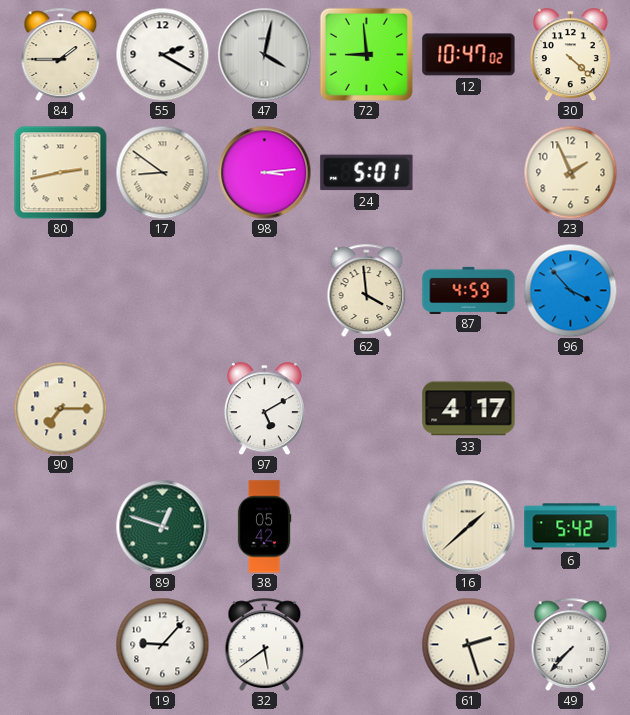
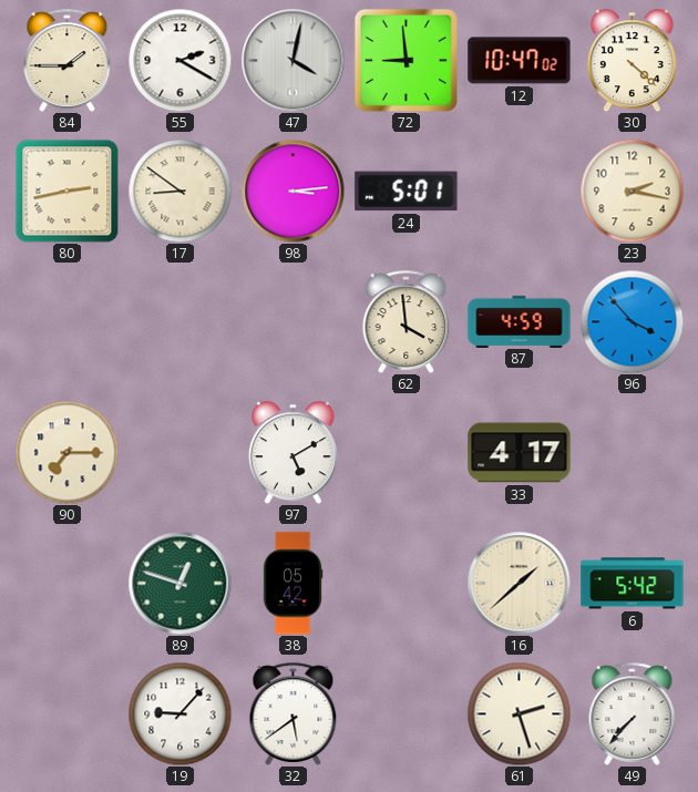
23: 1:56 -> 2:17
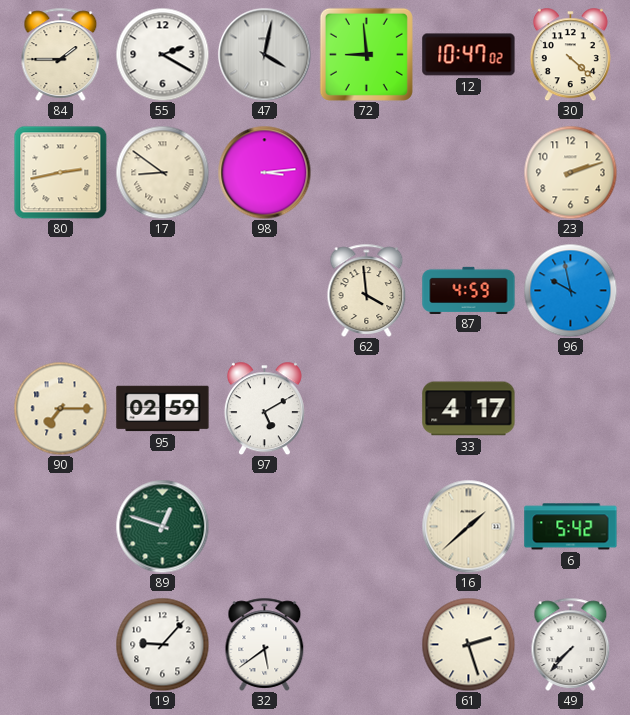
24: 5:01 -> none
23: 2:17 -> 2:12
96: 3:53 -> 9:58
95: none -> 02:59
38: 05:42 -> none
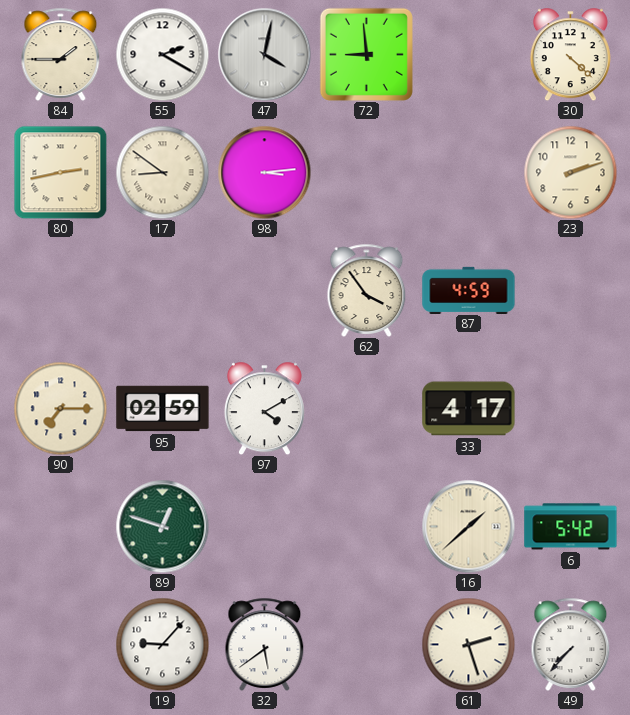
12: 10:47 -> none
62: 3:59 -> 3:54
96: 9:58 -> none
97: 5:10 -> 4:10
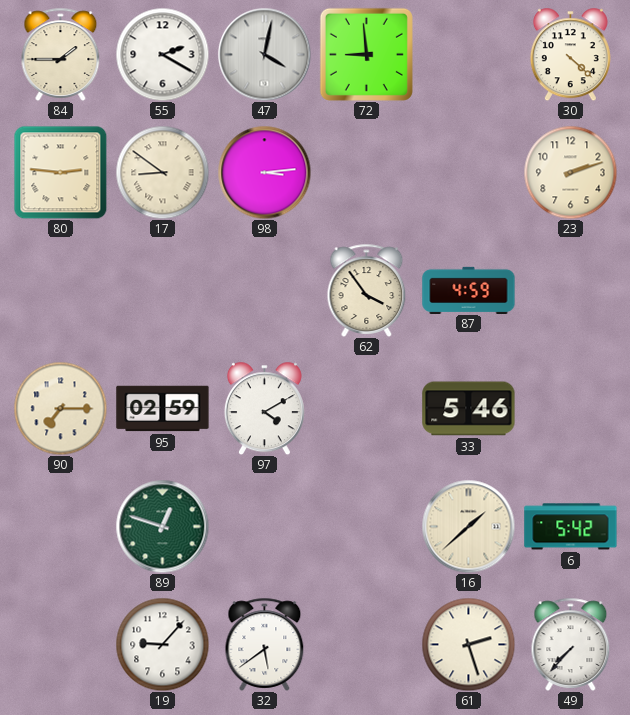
80: 2:43 -> 2:46
33: 4:17 -> 5:46
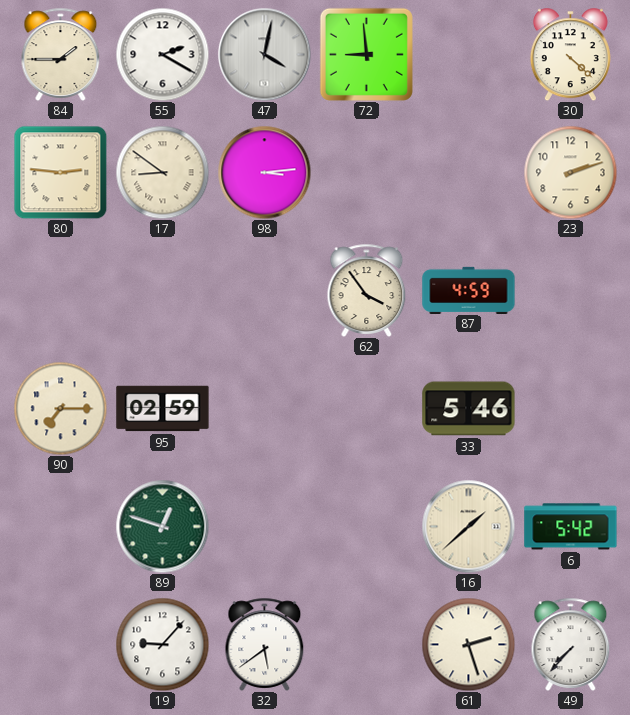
97: 4:10 -> none
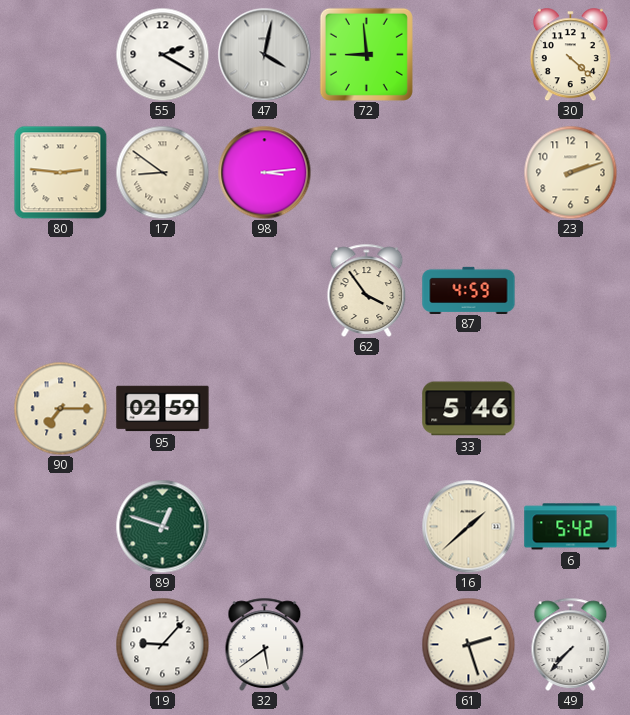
84: 1:45 -> none
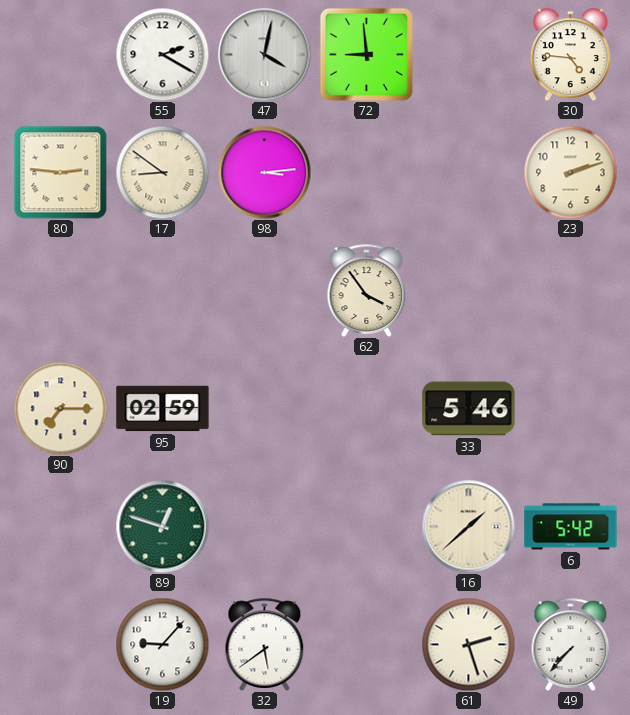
30: 4:22 -> 4:46
87: 4:59 -> none
